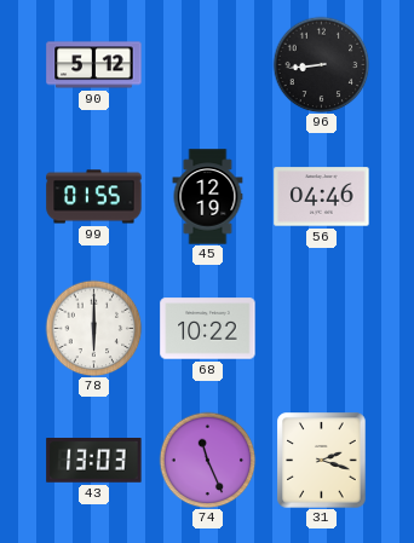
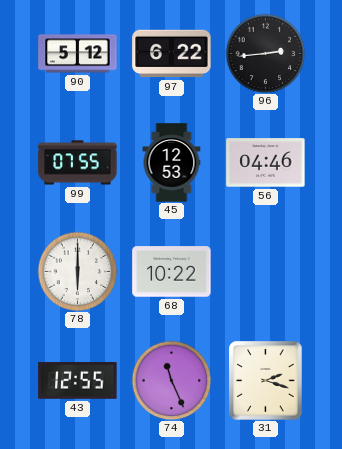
97: none -> 6:22
96: 8:44 -> 2:44
99: 01:55 -> 07:55
45: 12:19 -> 12:53
43: 13:03 -> 12:55
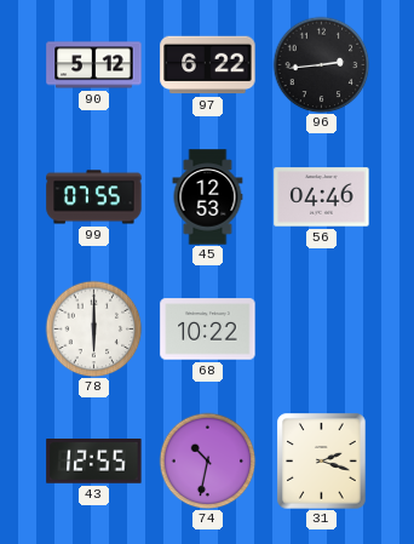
74: 11:26 -> 10:32
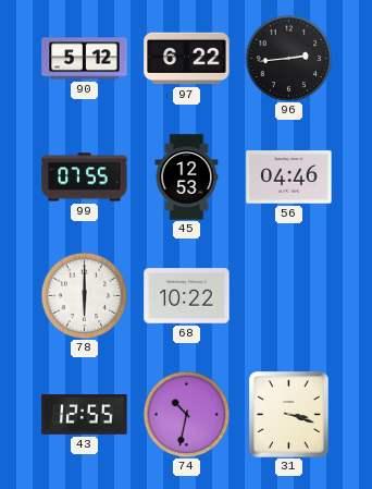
31: 2:18 -> 3:18
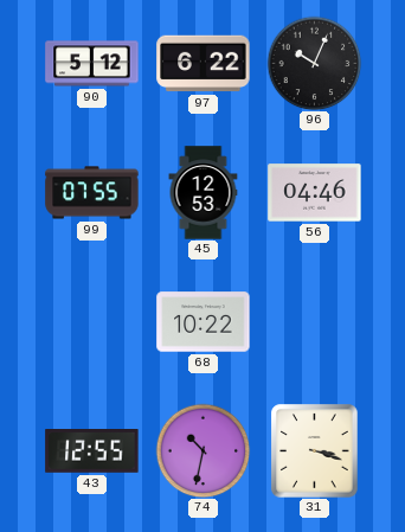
96: 2:44 -> 10:04
78: 6:00 -> none
